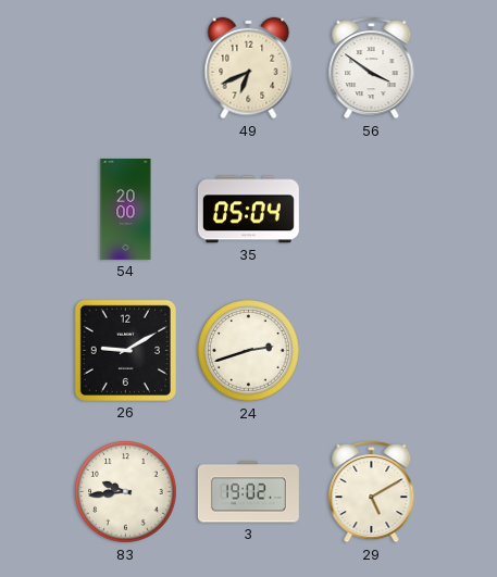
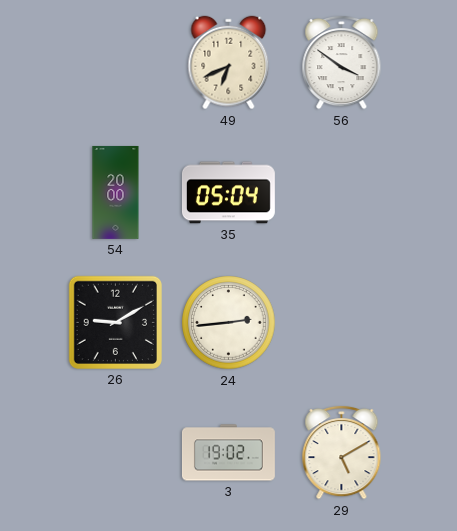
24: 2:42 -> 2:44
83: 9:44 -> none
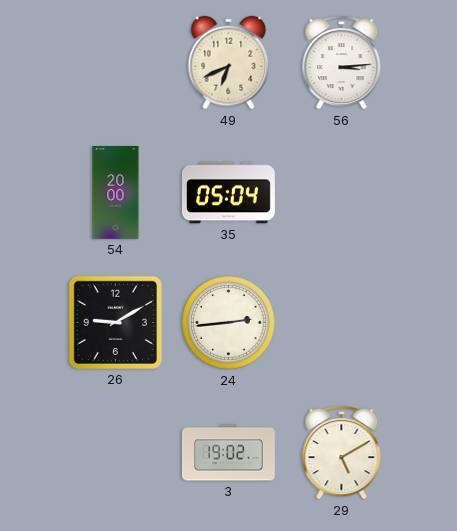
56: 3:51 -> 3:14
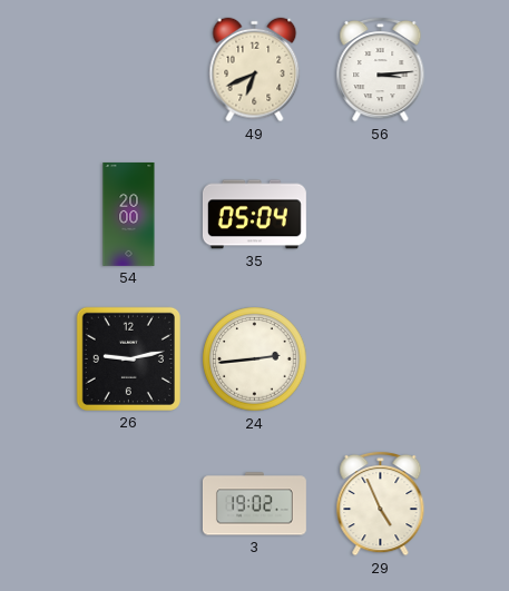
26: 9:10 -> 9:13
29: 5:10 -> 4:56
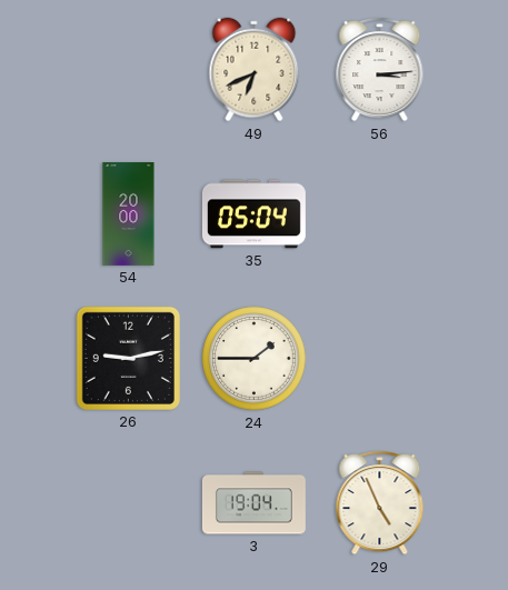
24: 2:44 -> 1:45
3: 19:02 -> 19:04
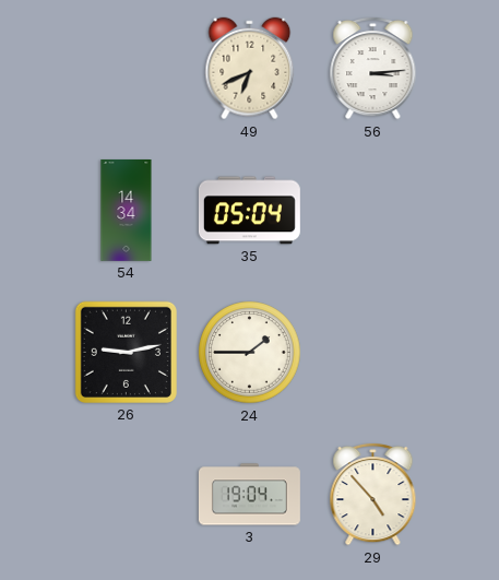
54: 20:00 -> 14:34
29: 4:56 -> 4:53
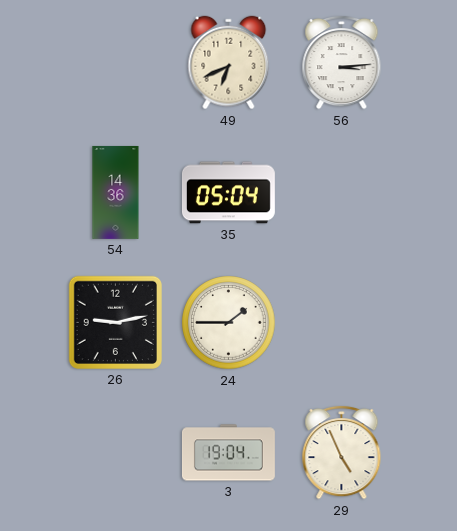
54: 14:34 -> 14:36
29: 4:53 -> 4:56
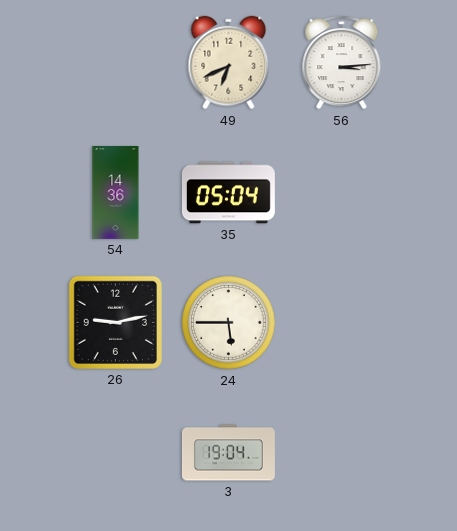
24: 1:45 -> 5:45
29: 4:56 -> none
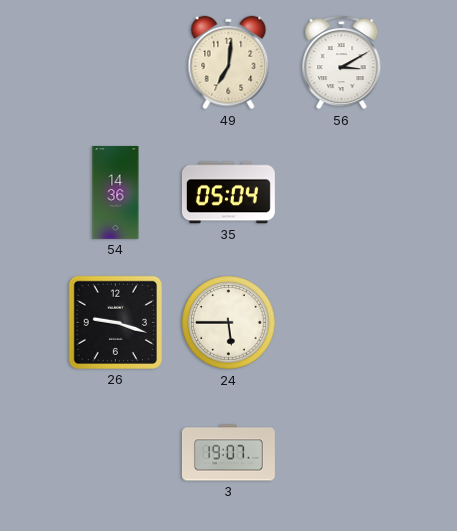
49: 6:41 -> 7:01
56: 3:14 -> 3:10
26: 9:13 -> 9:18
3: 19:04 -> 19:07
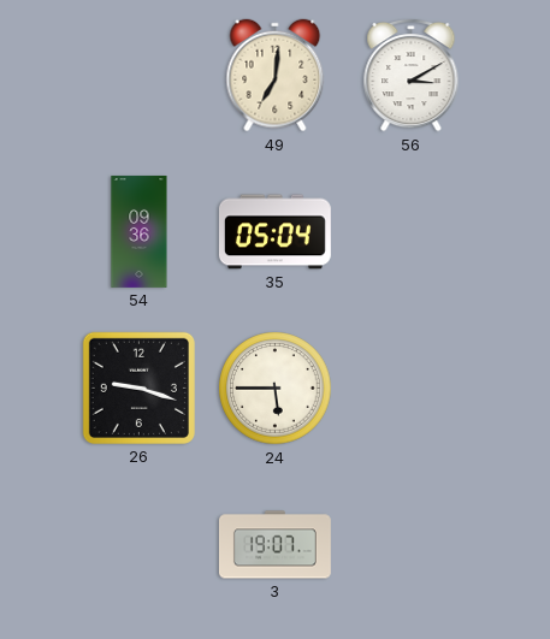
54: 14:36 -> 09:36
